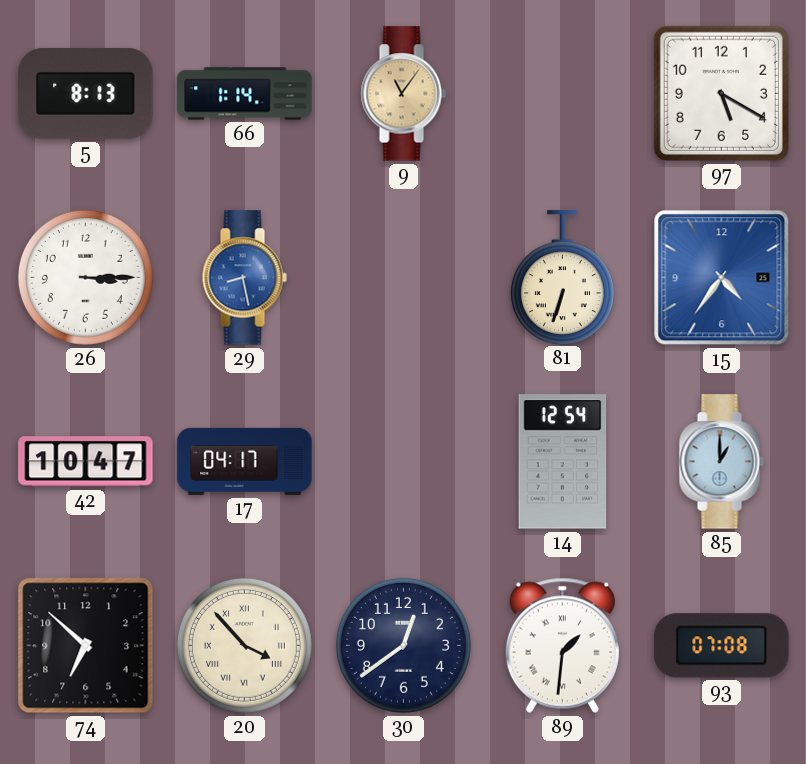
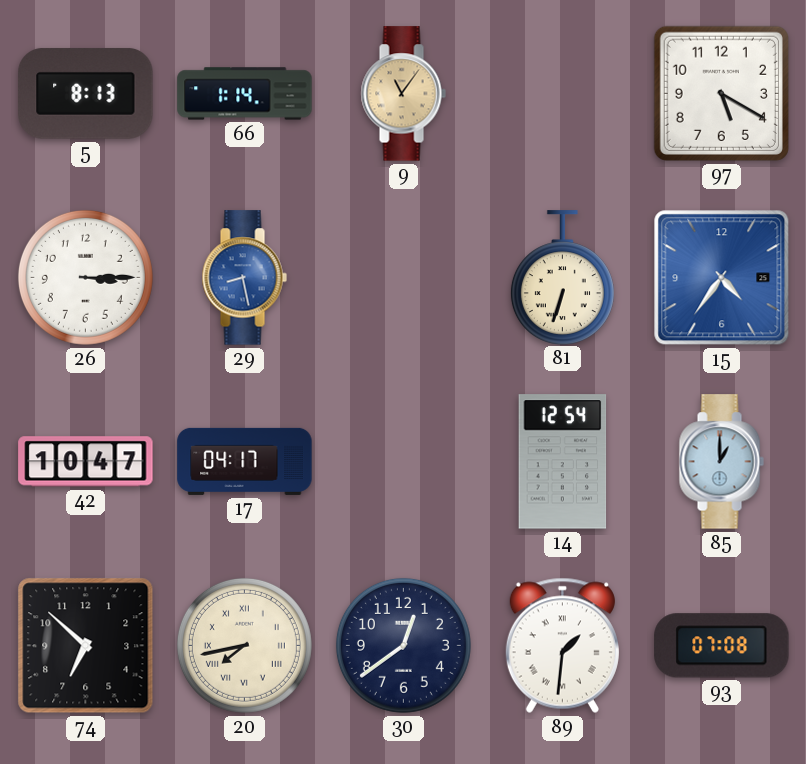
20: 3:53 -> 7:43
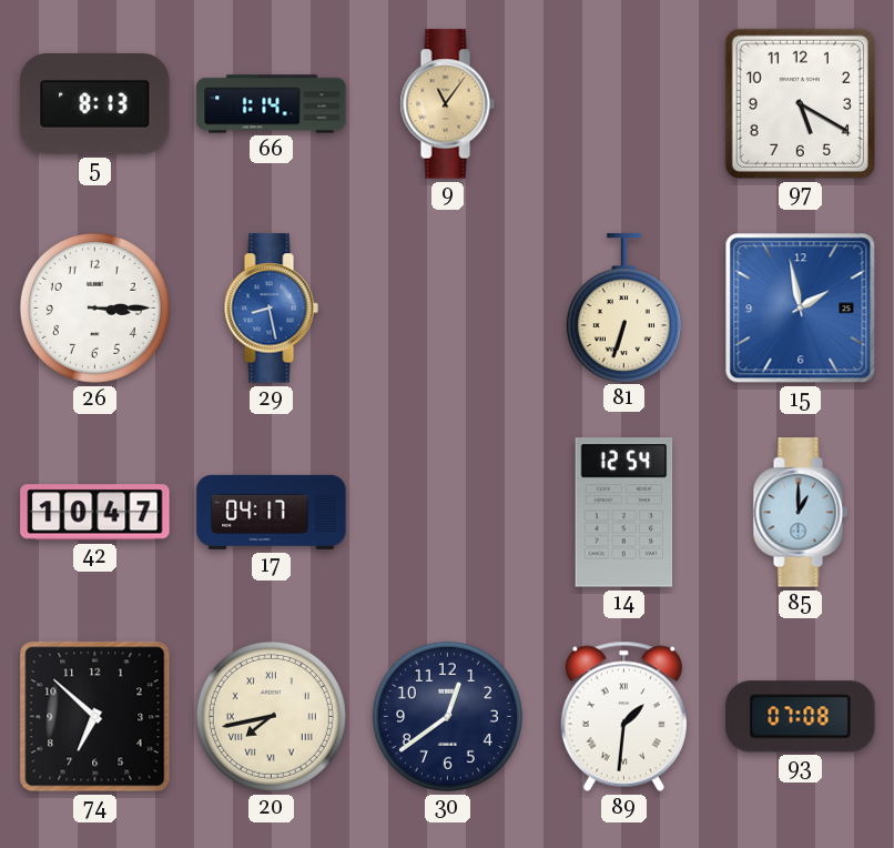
15: 4:36 -> 1:58
